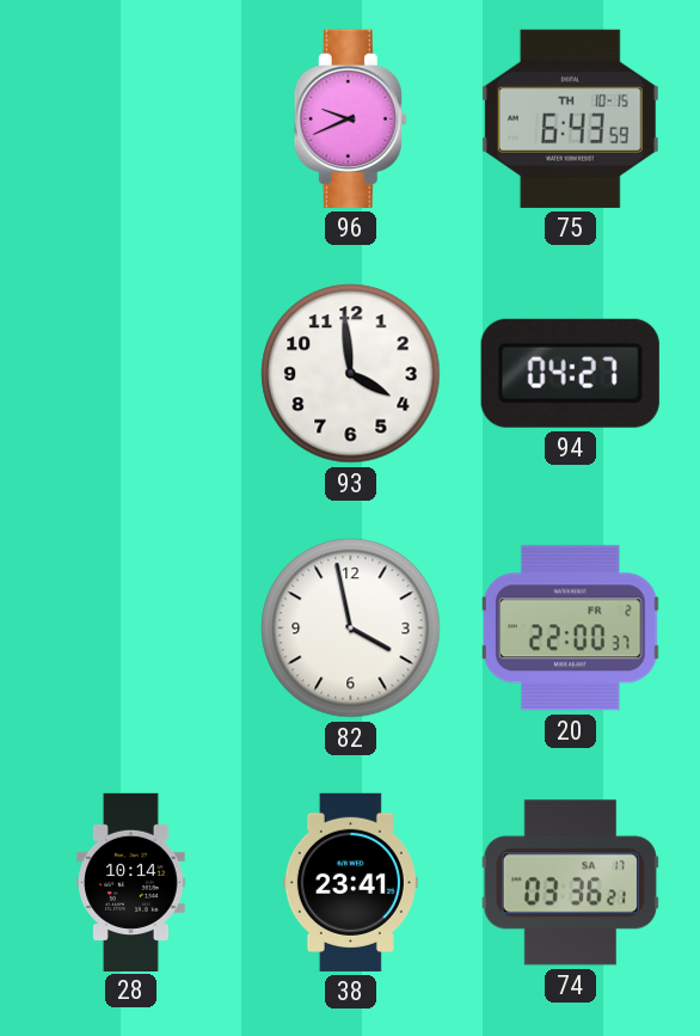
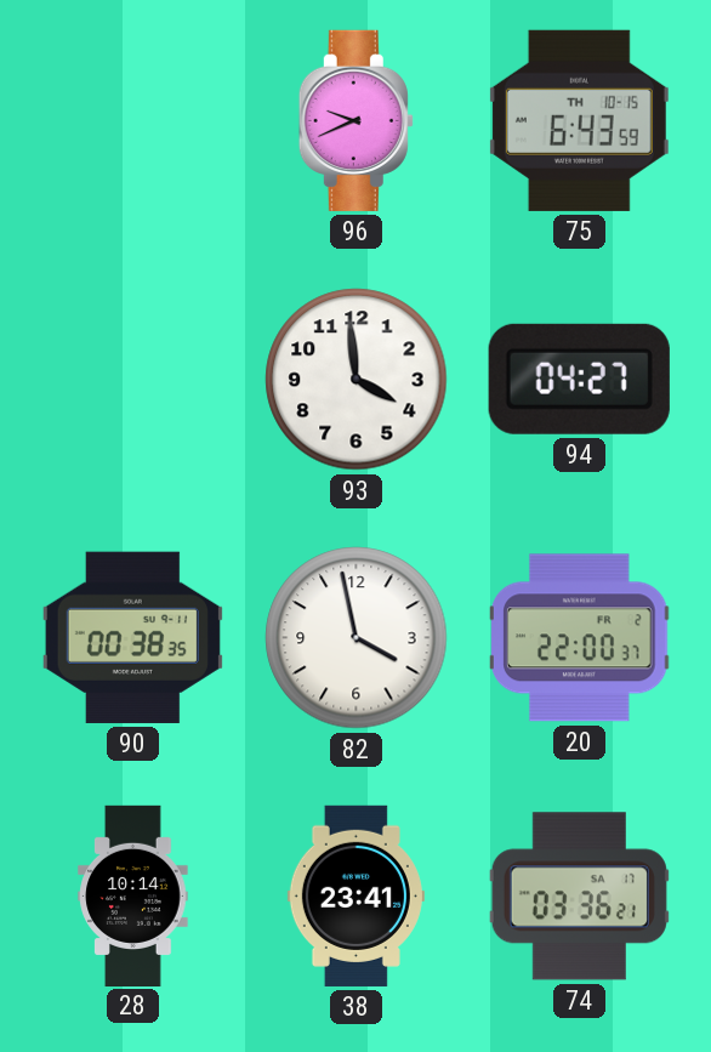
90: none -> 00:38
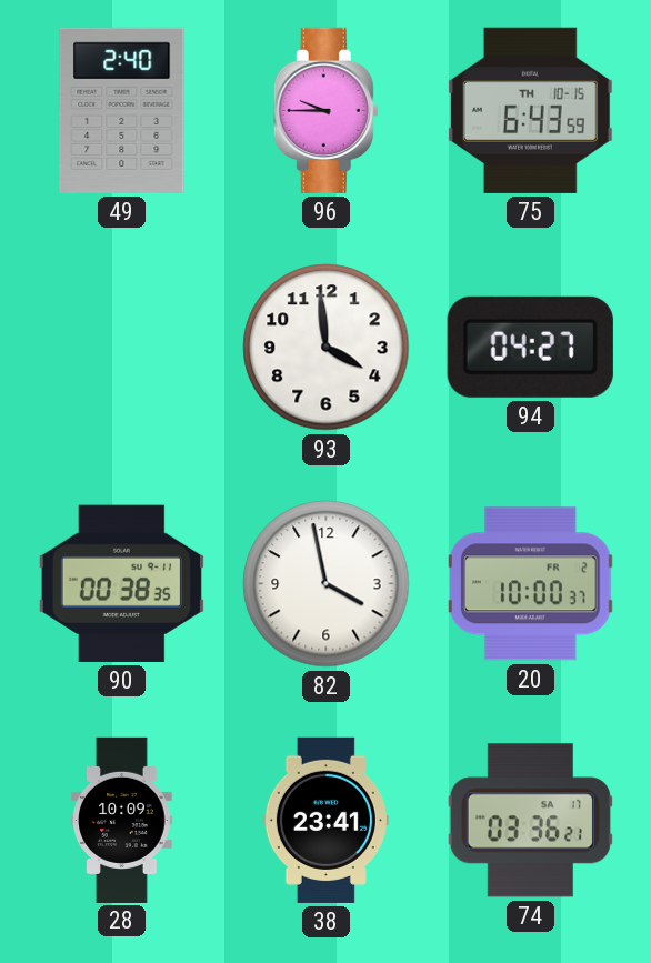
49: none -> 2:40
96: 9:41 -> 9:45
20: 22:00 -> 10:00
28: 10:14 -> 10:09
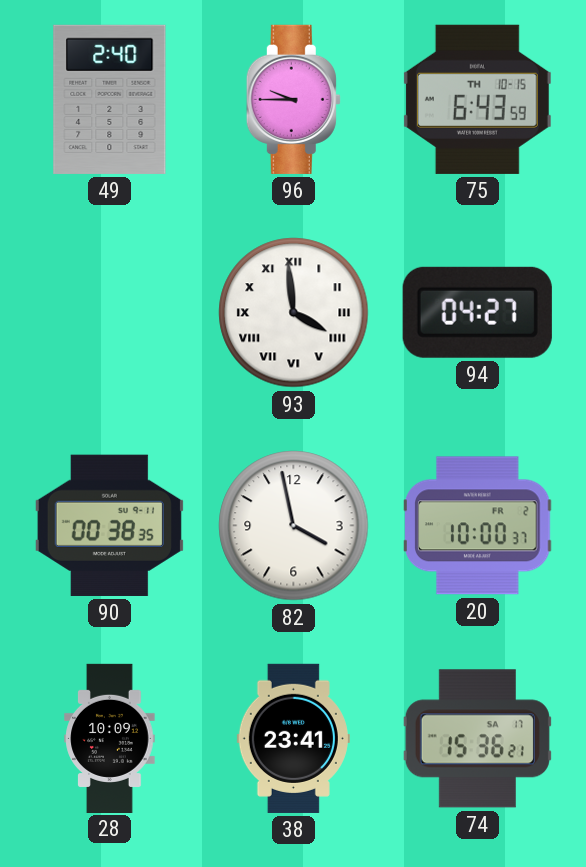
93 numerals: Arabic -> Roman
74: 03:36 -> 15:36
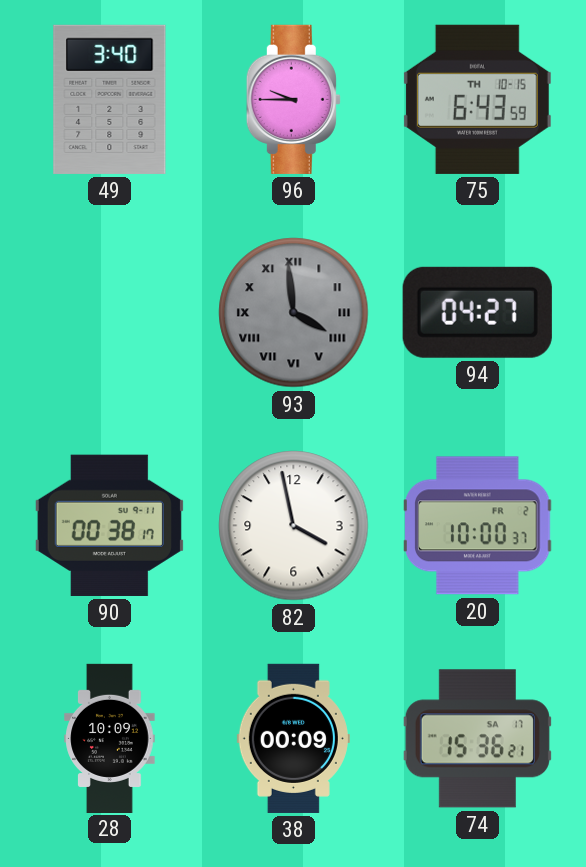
49: 2:40 -> 3:40
93 dial: white -> grey
90: 00:38:35 -> 00:38:17
38: 23:41 -> 00:09
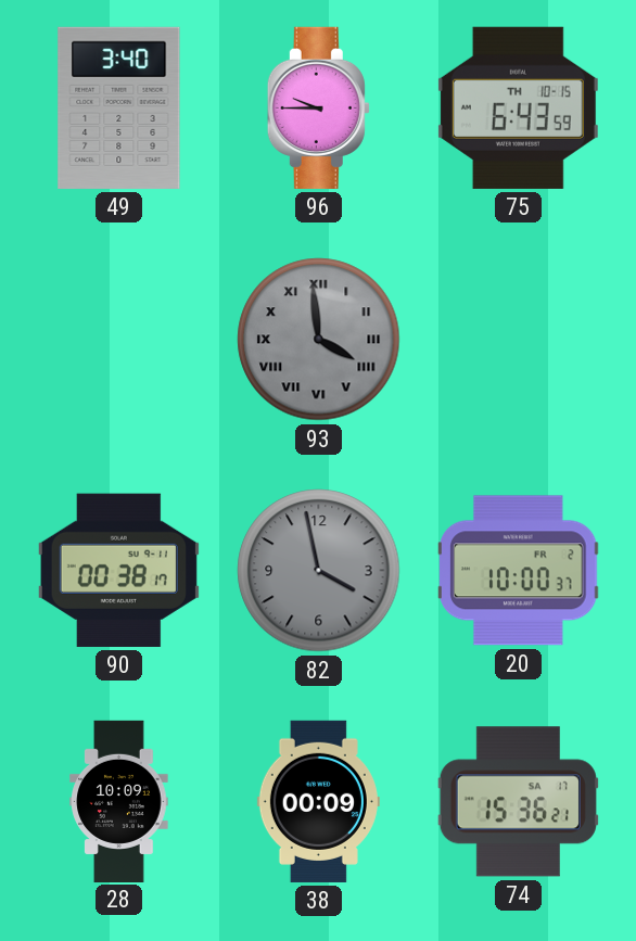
94: 04:27 -> none
82 dial: white -> grey
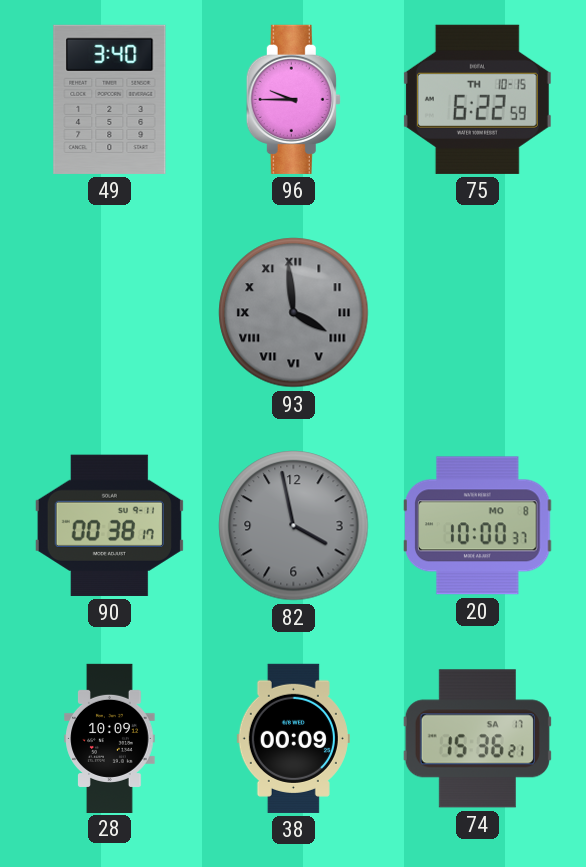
75: 6:43 -> 6:22
20 date: FR 2 -> MO 8
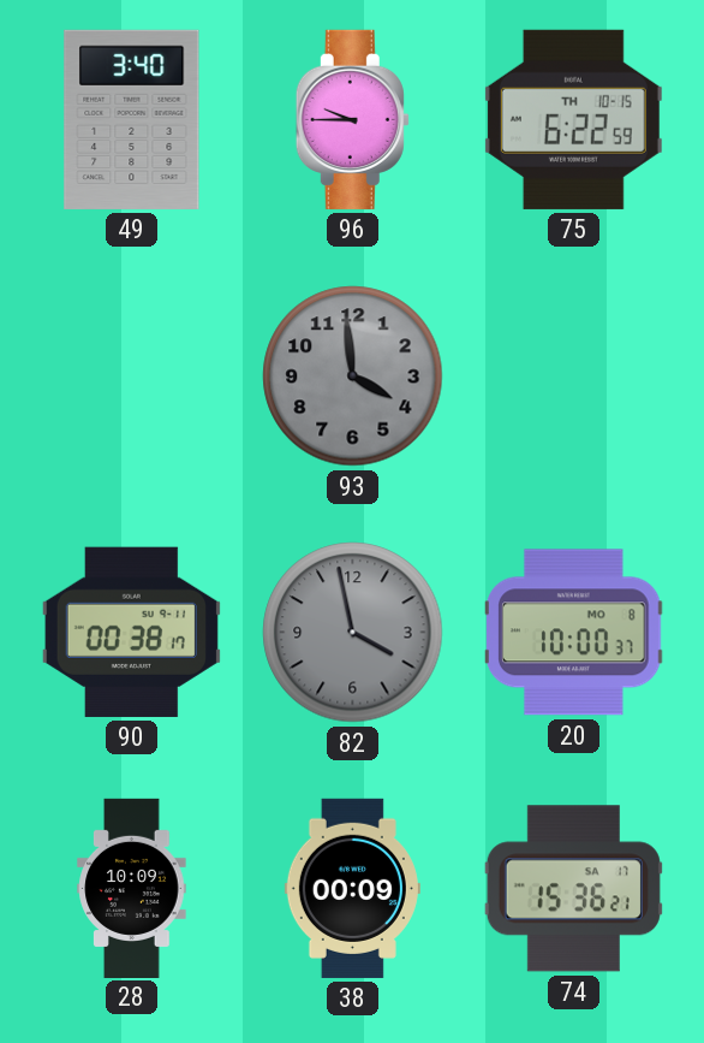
93 numerals: Roman -> Arabic
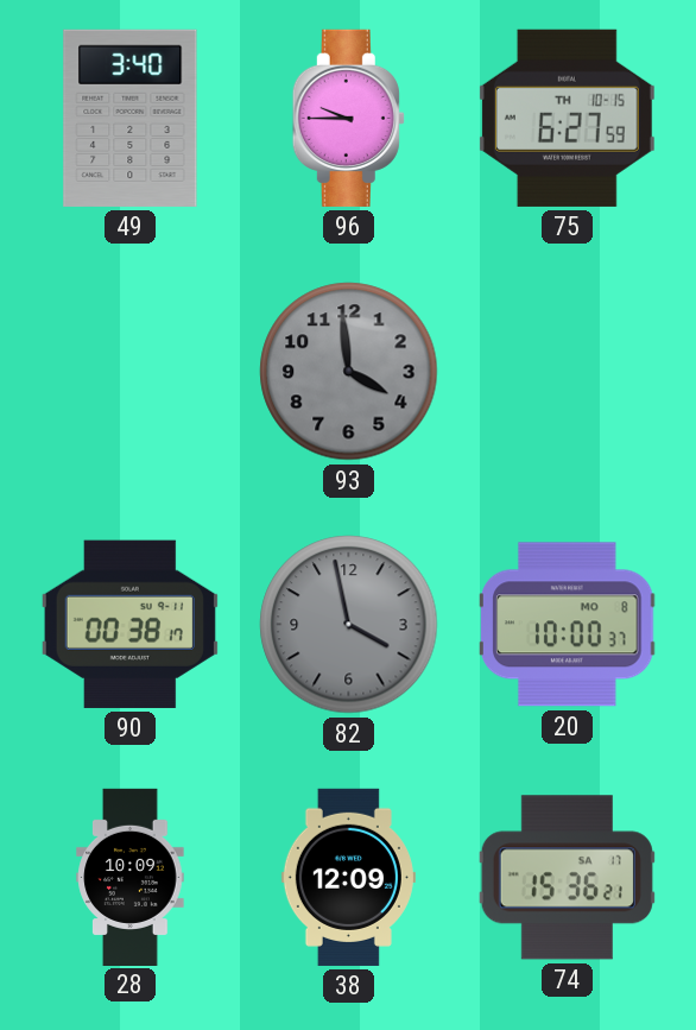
75: 6:22 -> 6:27
38: 00:09 -> 12:09
